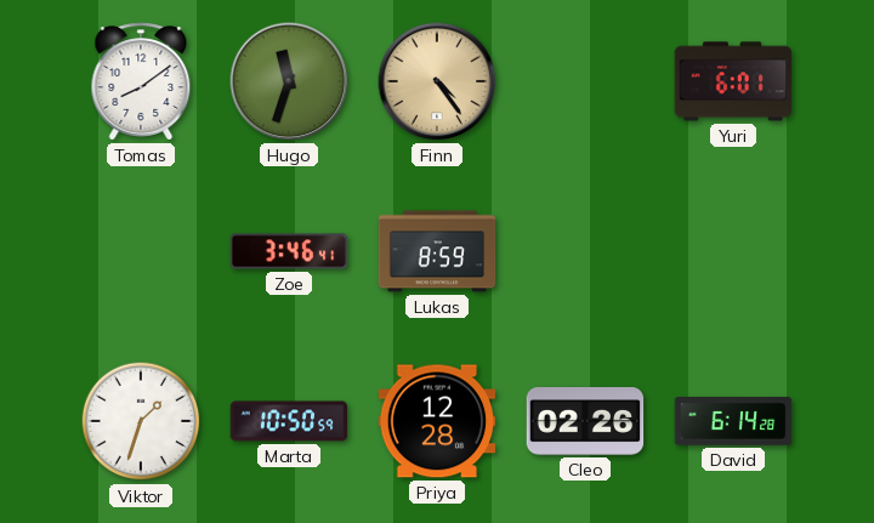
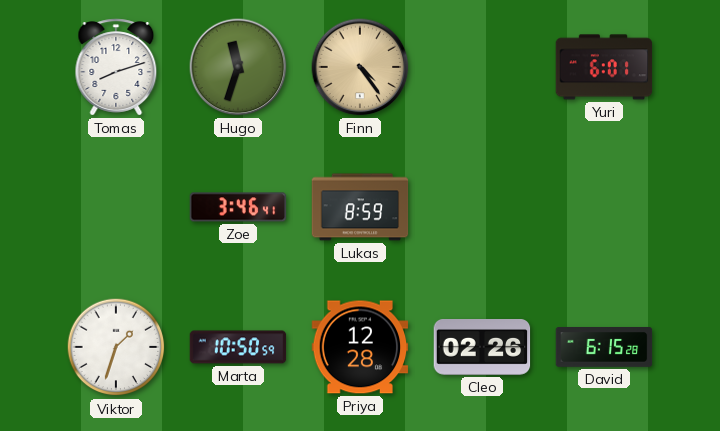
Tomas: 8:09 -> 8:12
David: 6:14 -> 6:15
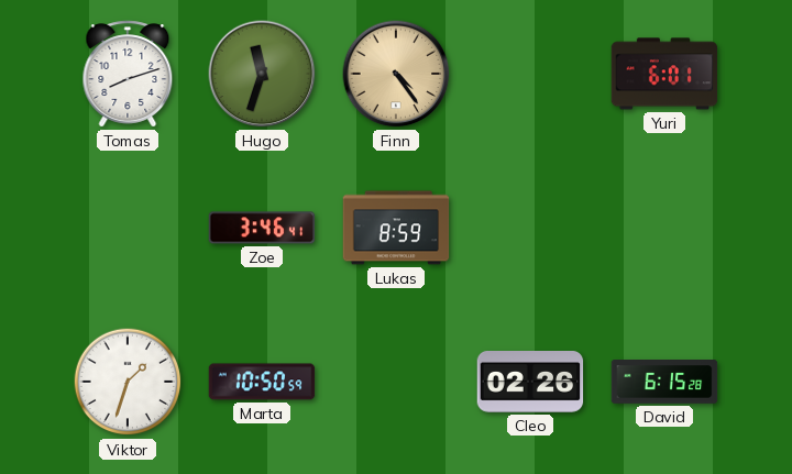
Priya: 12:28 -> none
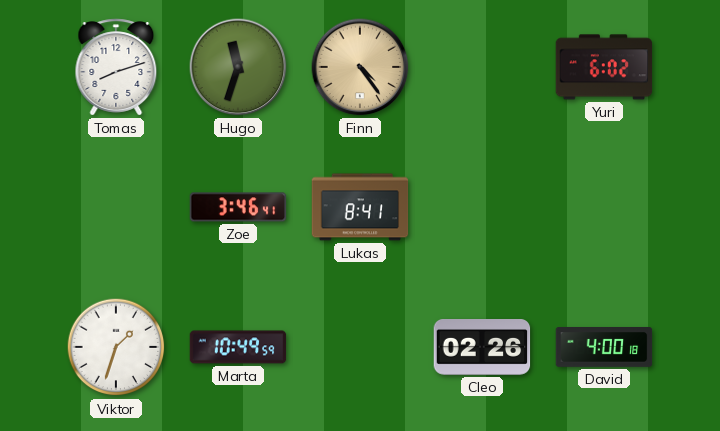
Yuri: 6:01 -> 6:02
Lukas: 8:59 -> 8:41
Marta: 10:50 -> 10:49
David: 6:15 -> 4:00
